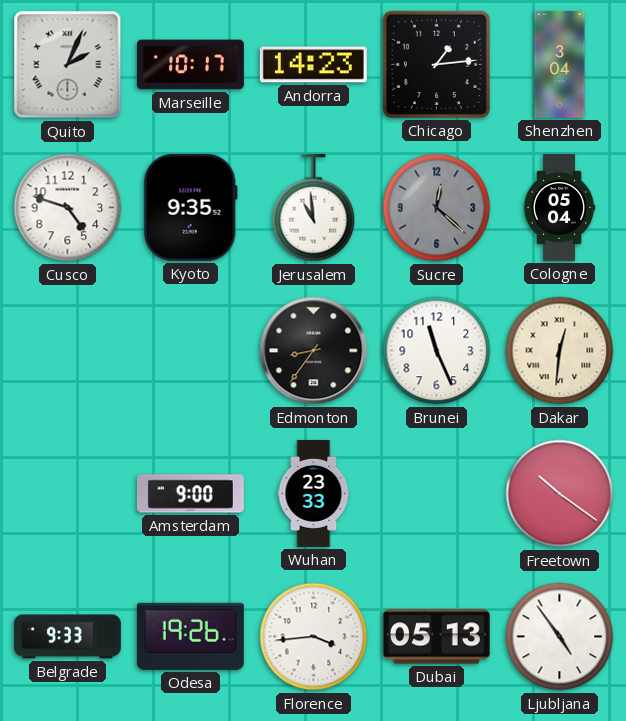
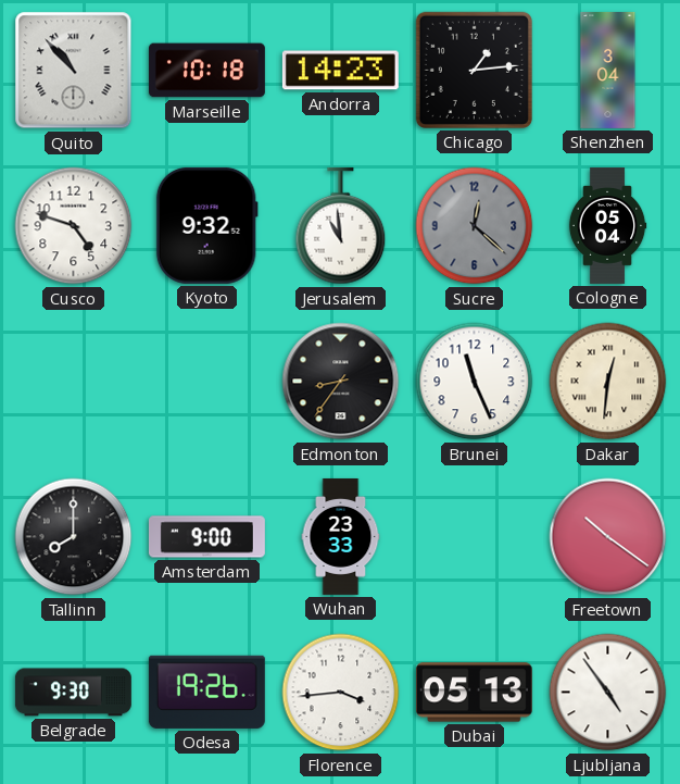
Quito: 2:04 -> 10:53
Marseille: 10:17 -> 10:18
Kyoto: 9:35 -> 9:32
Tallinn: none -> 8:00
Belgrade: 9:33 -> 9:30
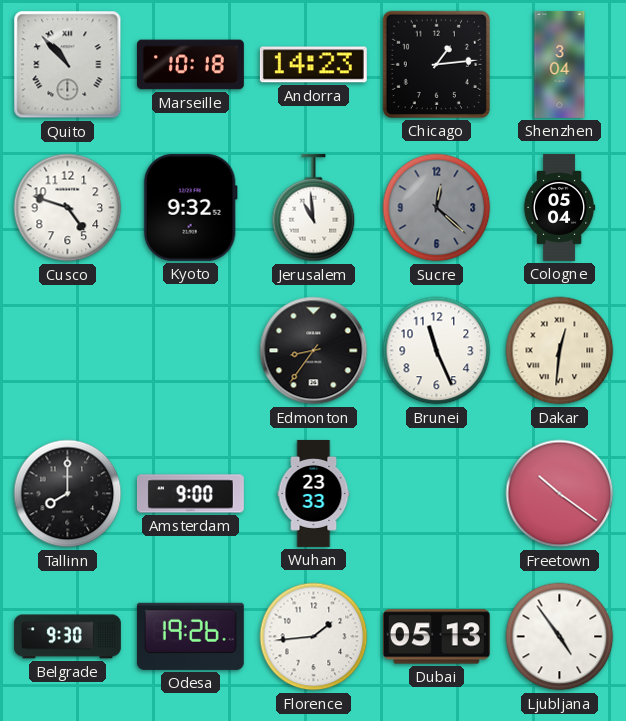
Florence: 3:44 -> 1:44
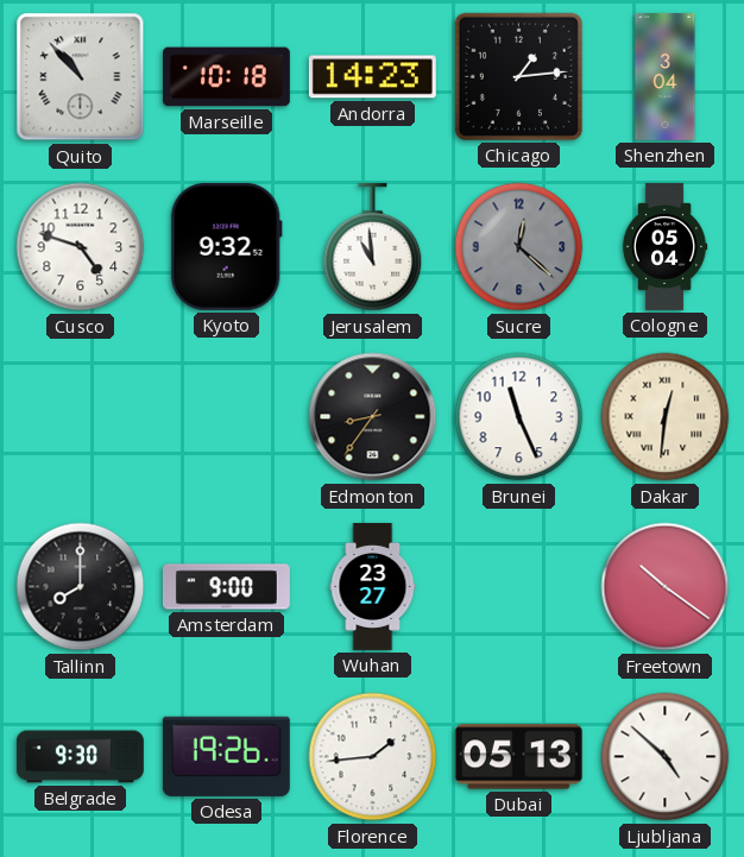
Wuhan: 23:33 -> 23:27
Ljubljana: 4:54 -> 4:52
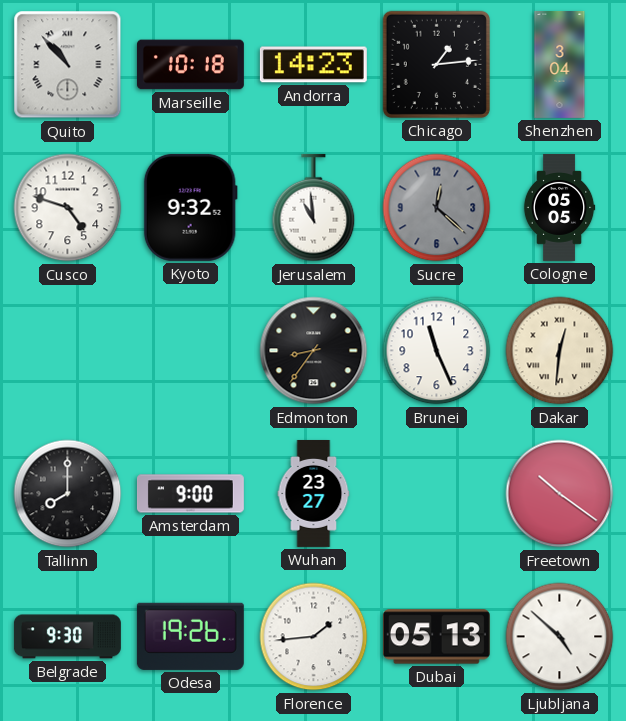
Cologne: 05:04 -> 05:05
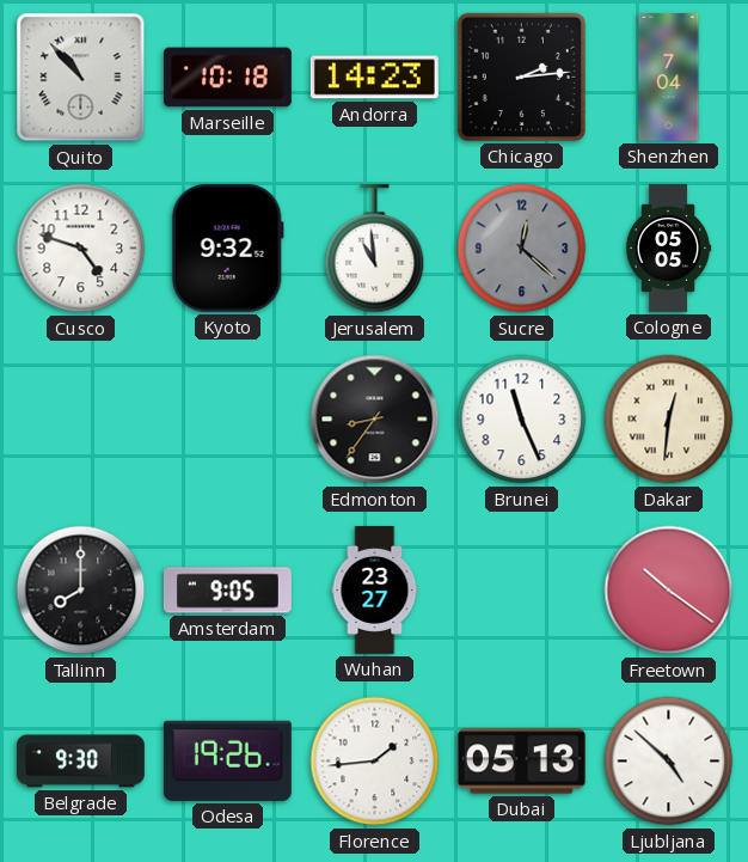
Chicago: 1:14 -> 2:14
Shenzhen: 3:04 -> 7:04
Amsterdam: 9:00 -> 9:05
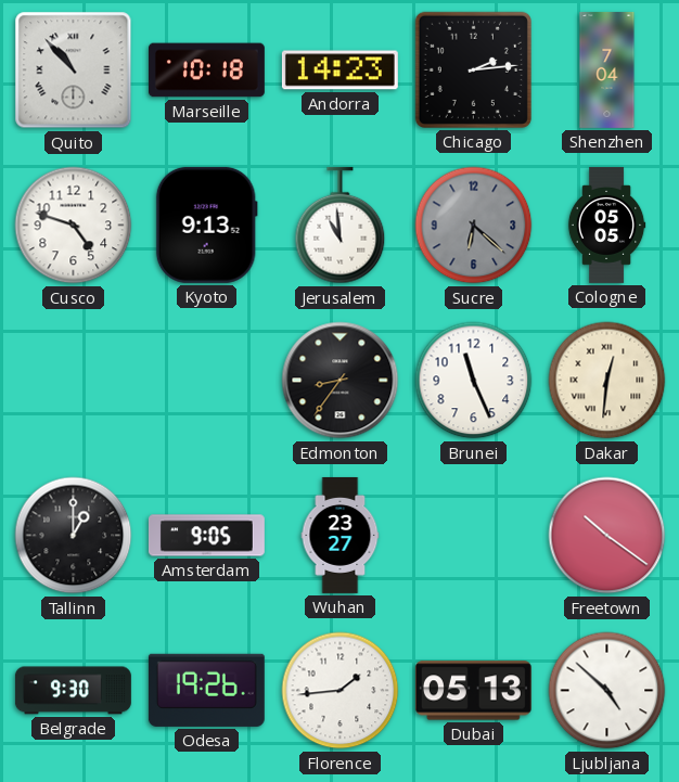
Kyoto: 9:32 -> 9:13
Sucre: 12:22 -> 6:22
Tallinn: 8:00 -> 1:00
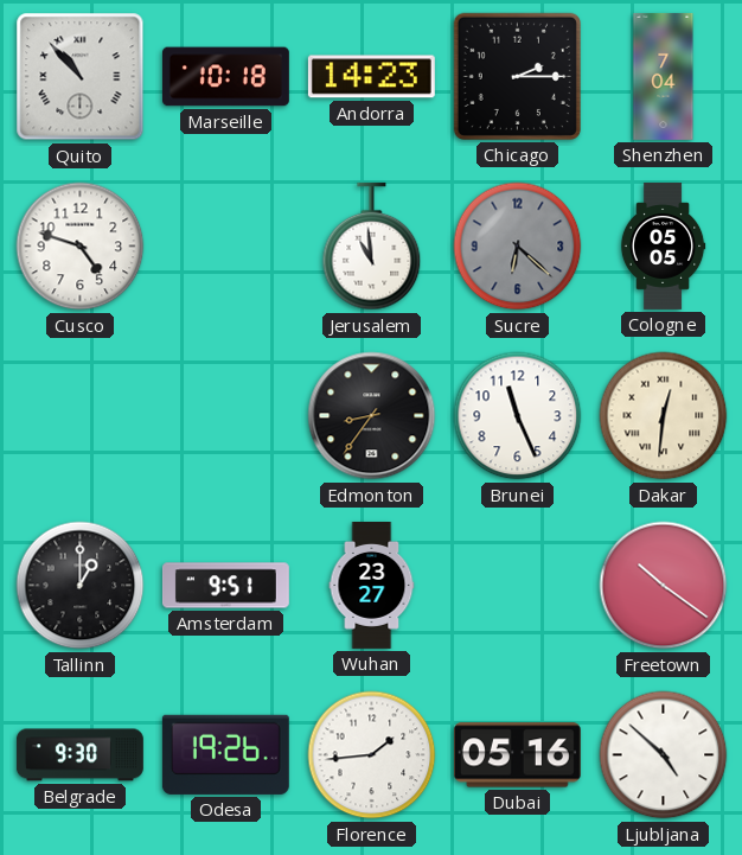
Chicago: 2:14 -> 2:15
Kyoto: 9:13 -> none
Amsterdam: 9:05 -> 9:51
Dubai: 05:13 -> 05:16
